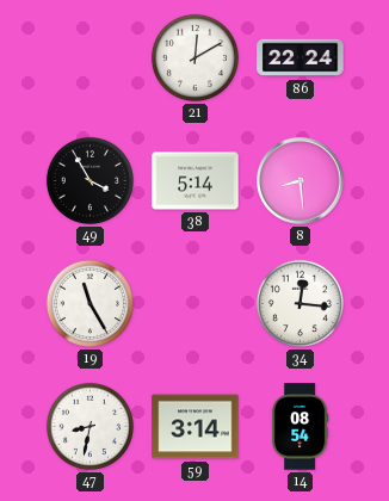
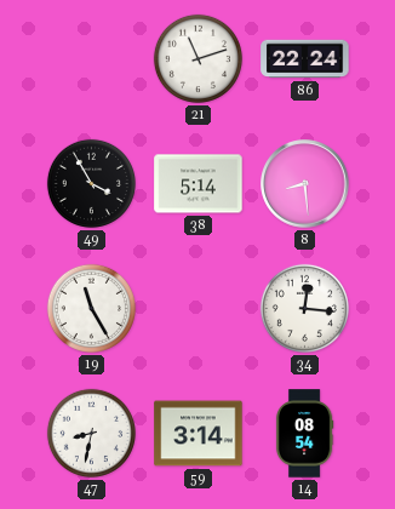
21: 12:10 -> 11:12
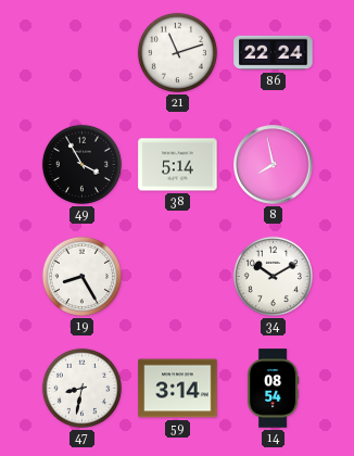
8: 8:29 -> 7:58
19: 11:25 -> 8:25
34: 12:16 -> 10:10
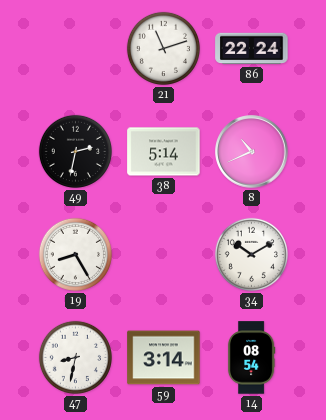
49: 3:55 -> 2:32
8: 7:58 -> 10:41
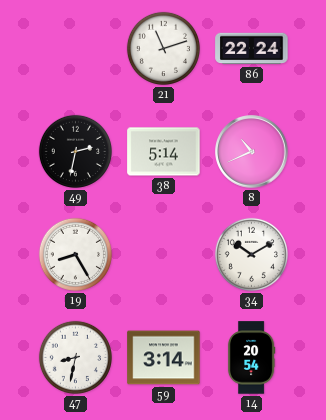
14: 08:54 -> 20:54
